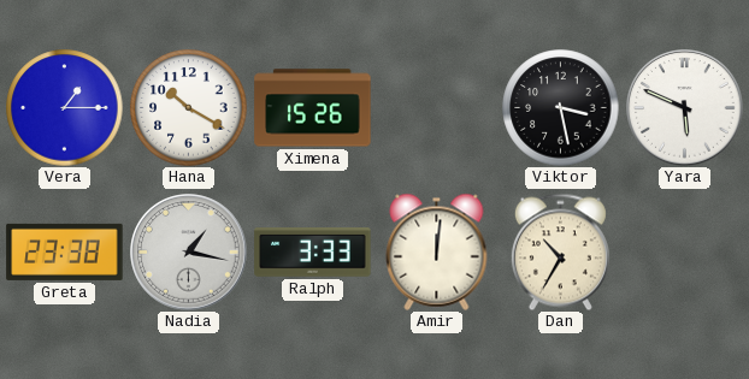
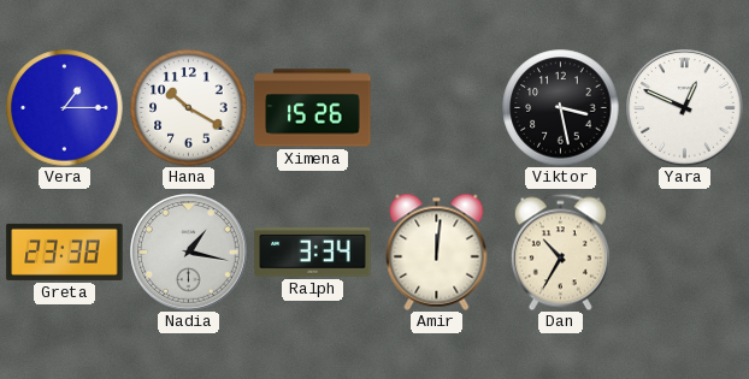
Yara: 5:49 -> 12:49
Ralph: 3:33 -> 3:34
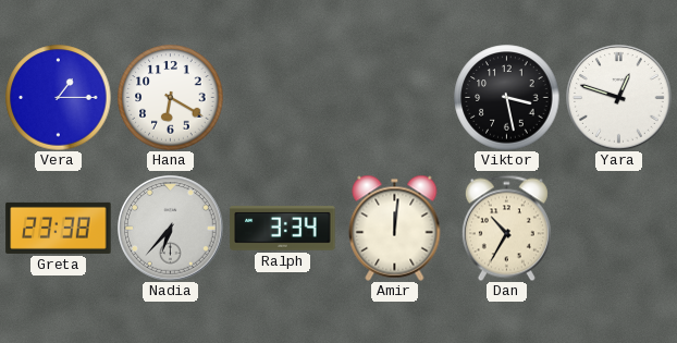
Hana: 10:20 -> 6:20
Ximena: 15:26 -> none
Yara: 12:49 -> 12:48
Nadia: 1:17 -> 6:37
